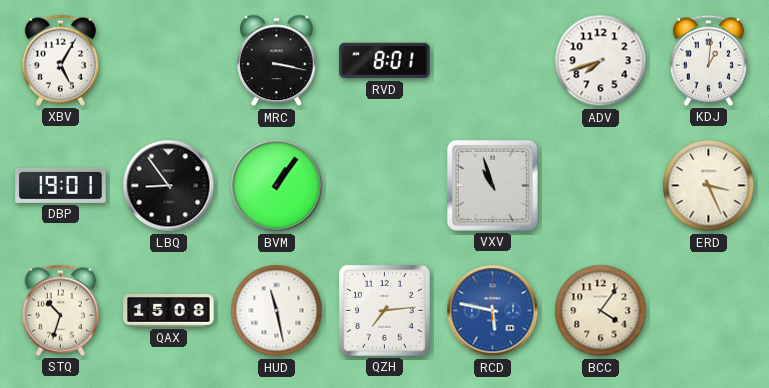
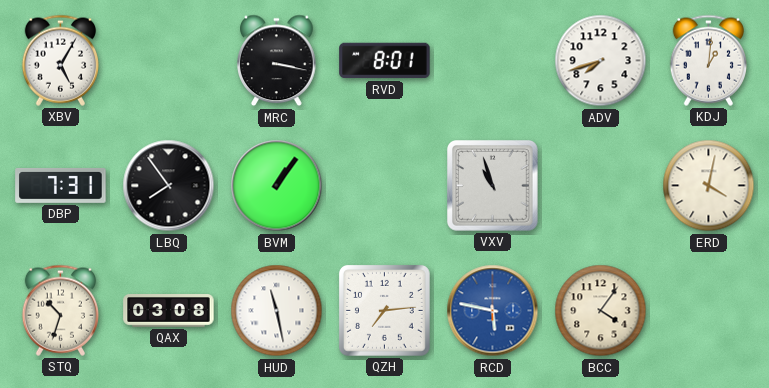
DBP: 19:01 -> 7:31
LBQ: 8:54 -> 7:54
ERD: 3:26 -> 4:02
QAX: 15:08 -> 03:08
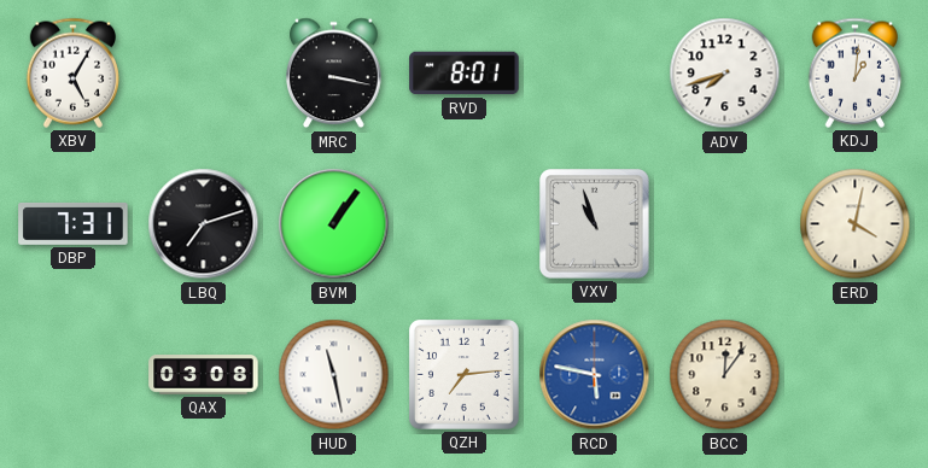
LBQ: 7:54 -> 7:12
STQ: 10:33 -> none
BCC: 4:06 -> 12:06
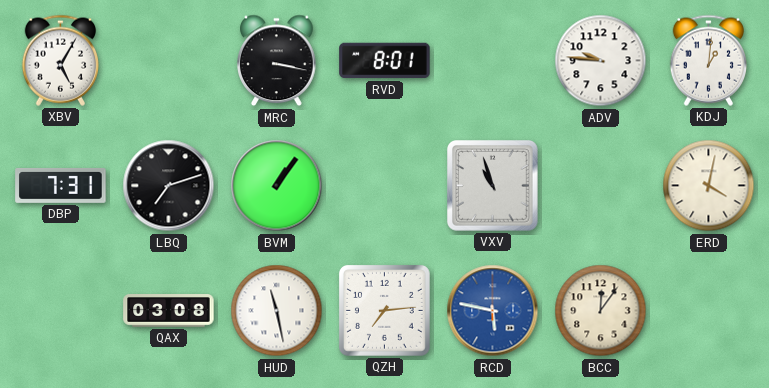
ADV: 7:42 -> 9:46
